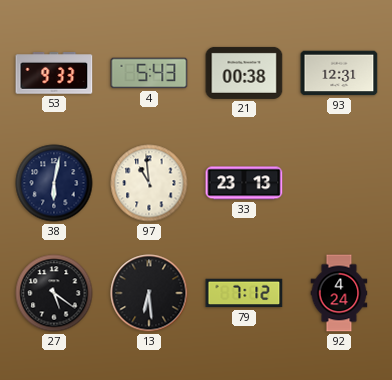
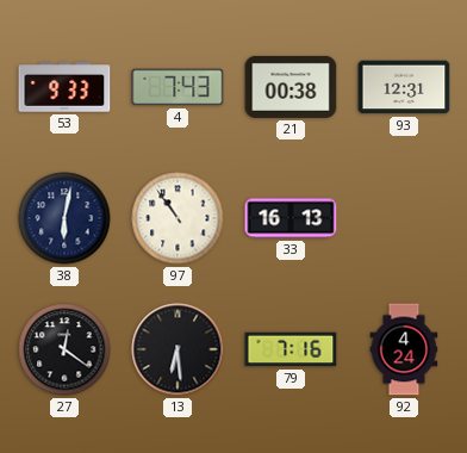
4: 5:43 -> 7:43
97: 10:59 -> 10:54
33: 23:13 -> 16:13
27: 5:21 -> 12:21
79: 7:12 -> 7:16
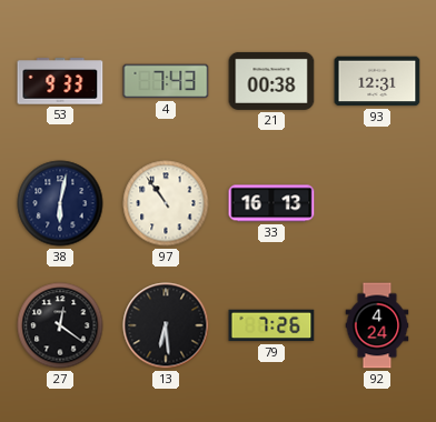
79: 7:16 -> 7:26
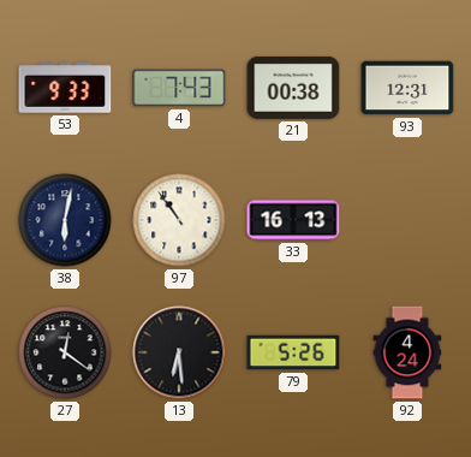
79: 7:26 -> 5:26
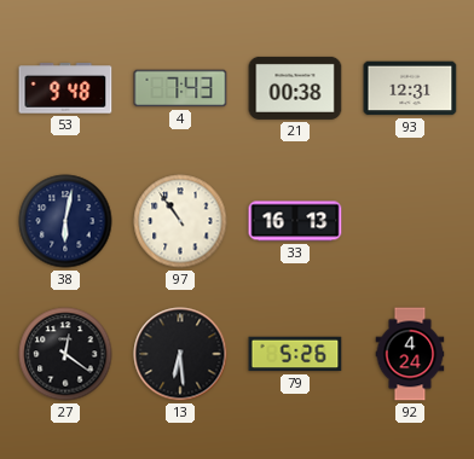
53: 9:33 -> 9:48
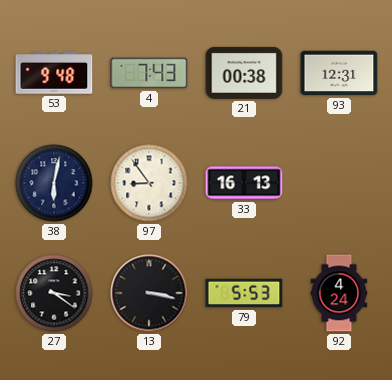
97: 10:54 -> 8:54
27: 12:21 -> 3:21
13: 6:29 -> 3:17
79: 5:26 -> 5:53
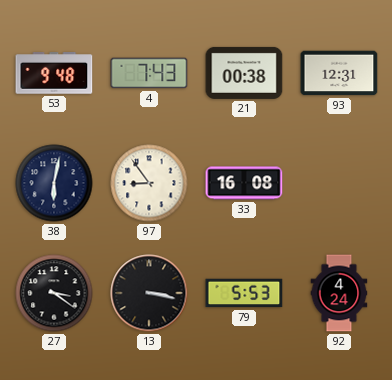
33: 16:13 -> 16:08
